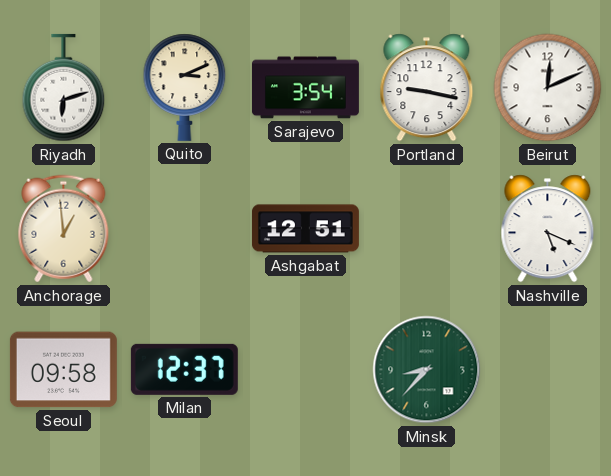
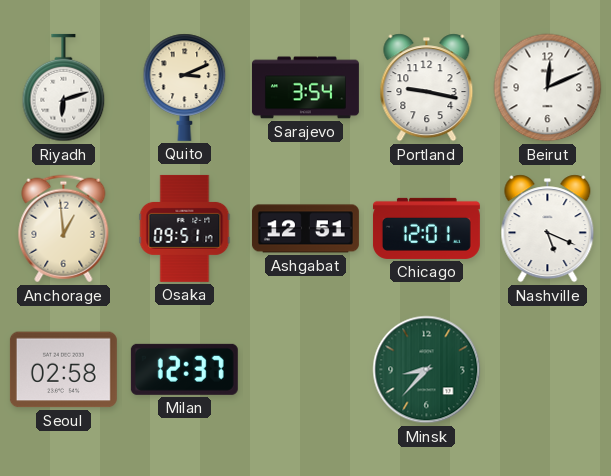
Osaka: none -> 09:51
Chicago: none -> 12:01
Seoul: 09:58 -> 02:58
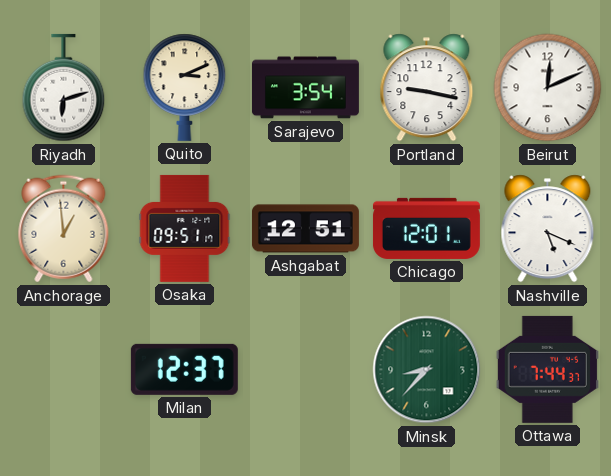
Seoul: 02:58 -> none
Ottawa: none -> 7:44
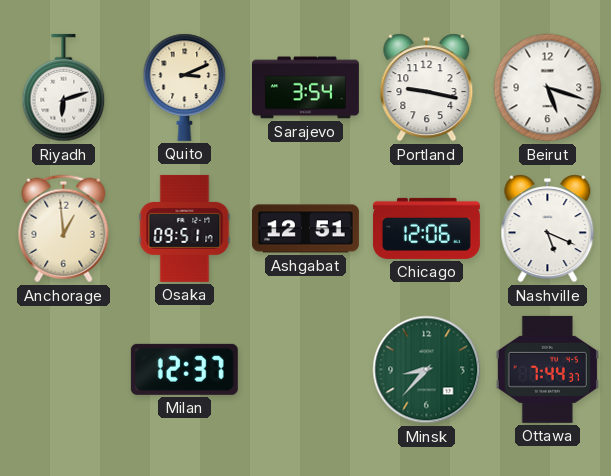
Beirut: 12:11 -> 5:18
Chicago: 12:01 -> 12:06
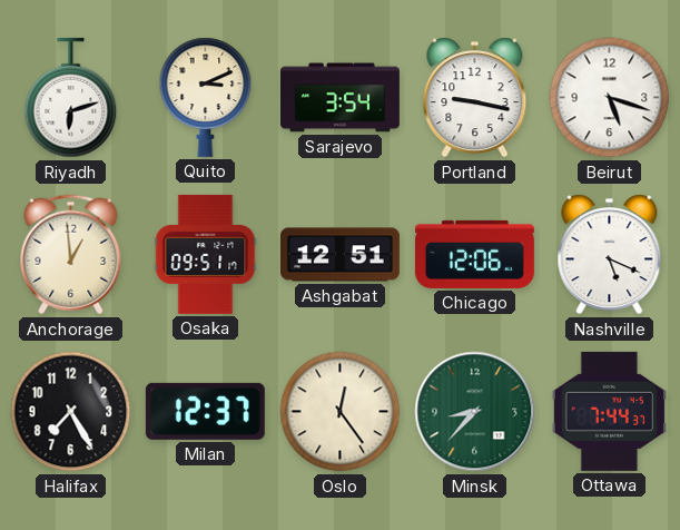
Halifax: none -> 7:25
Oslo: none -> 12:24
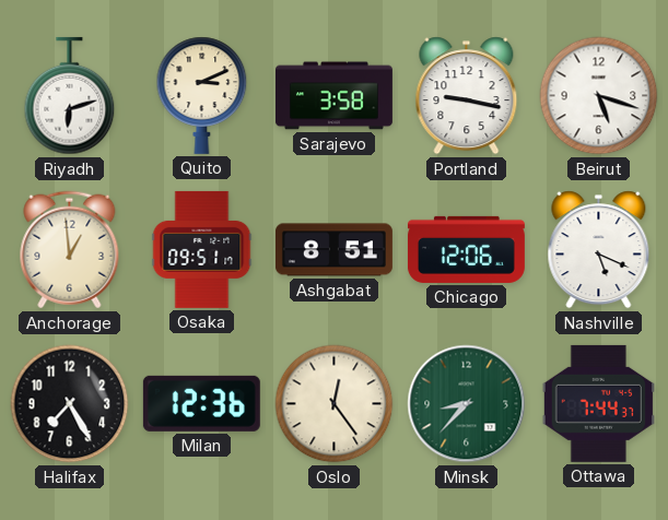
Sarajevo: 3:54 -> 3:58
Ashgabat: 12:51 -> 8:51
Milan: 12:37 -> 12:36
